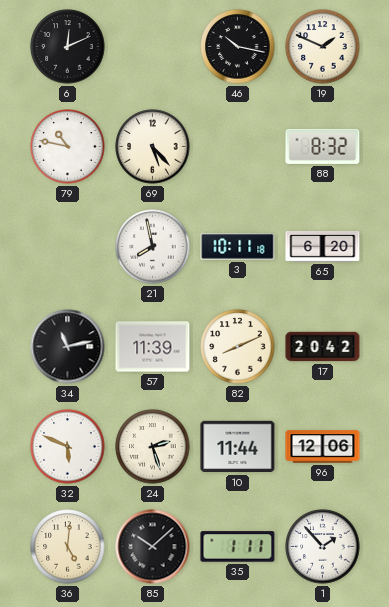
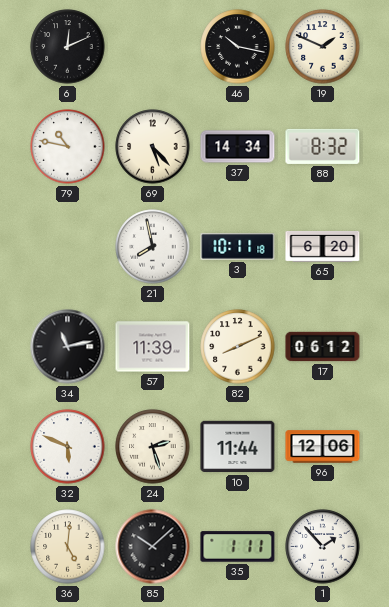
37: none -> 14:34
17: 20:42 -> 06:12
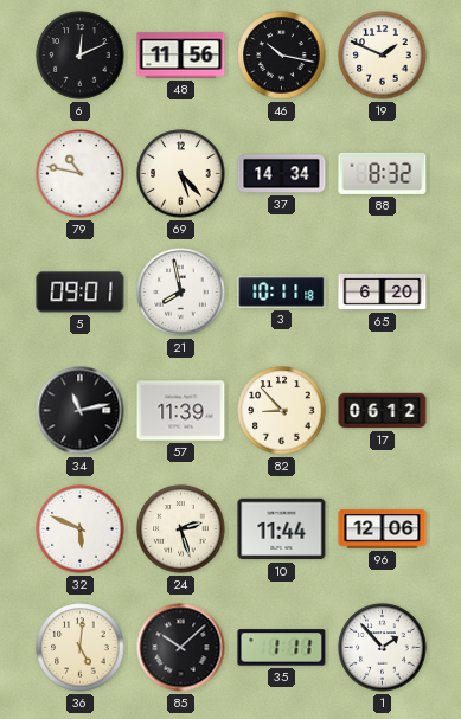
48: none -> 11:56
5: none -> 09:01
82: 8:11 -> 8:53
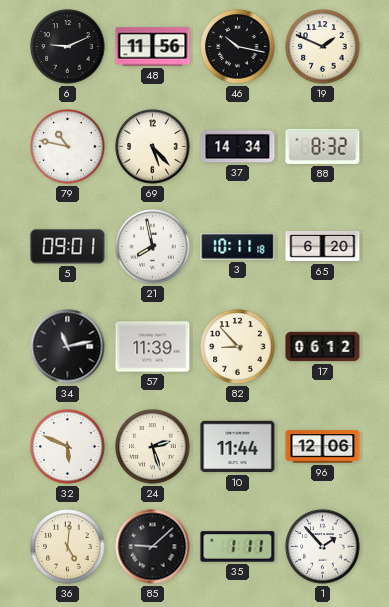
6: 12:11 -> 9:11
85: 10:08 -> 9:08
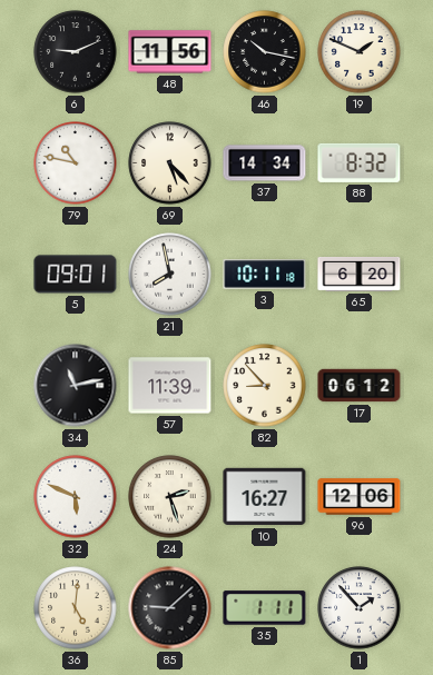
10: 11:44 -> 16:27
